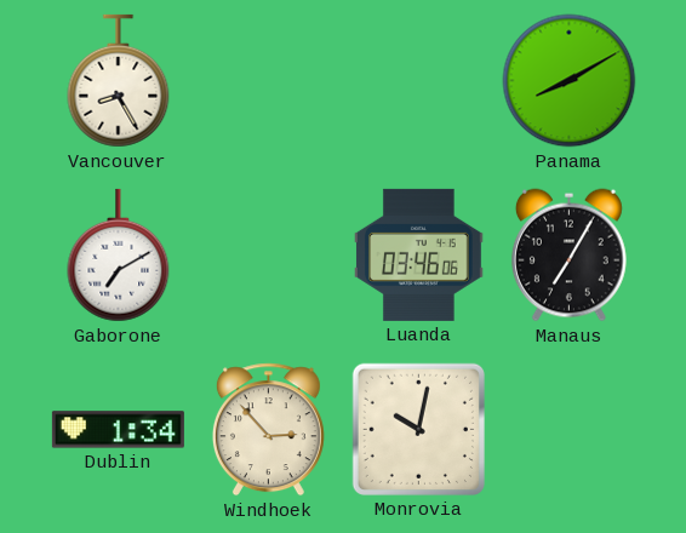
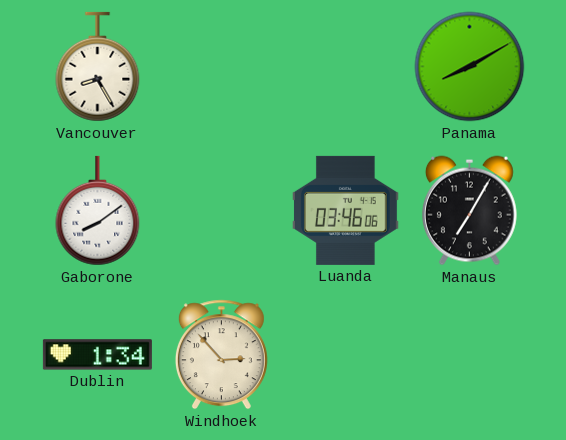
Gaborone: 7:10 -> 8:09
Monrovia: 10:02 -> none
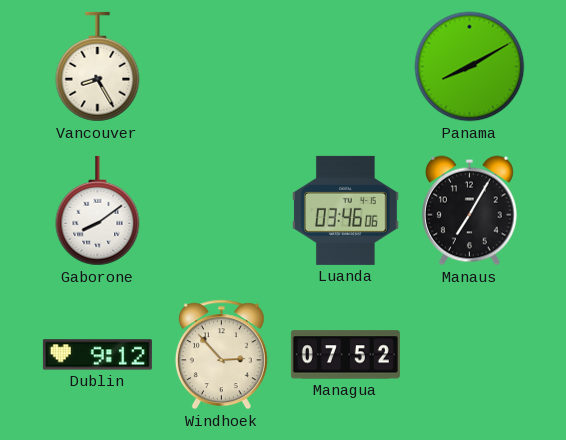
Dublin: 1:34 -> 9:12
Managua: none -> 07:52
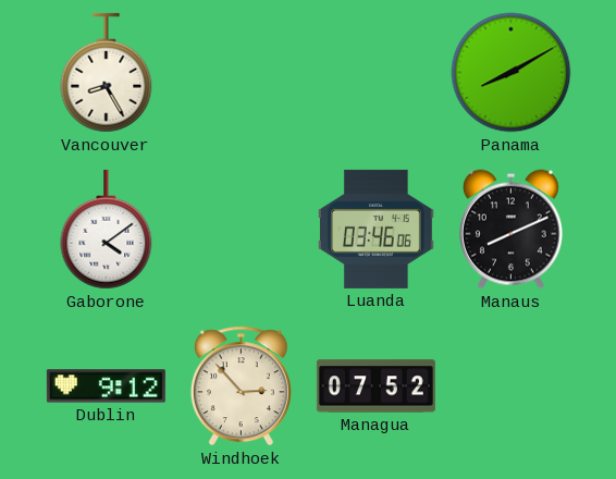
Gaborone: 8:09 -> 4:09
Manaus: 7:05 -> 8:11
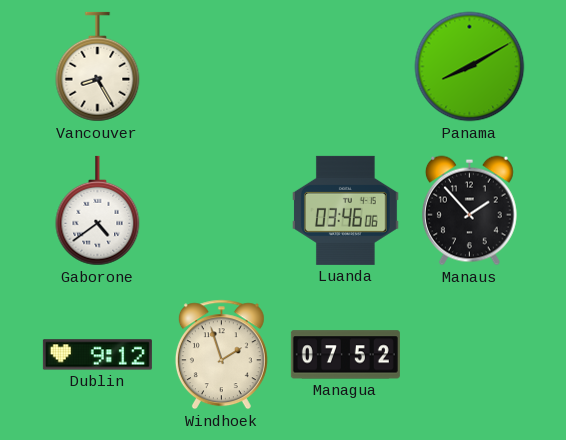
Gaborone: 4:09 -> 4:39
Manaus: 8:11 -> 1:53
Windhoek: 2:53 -> 1:57
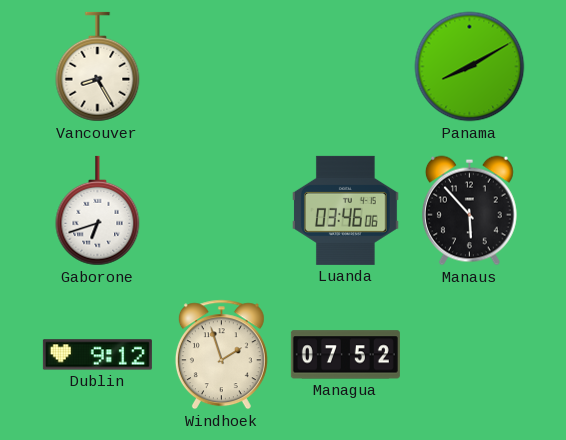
Gaborone: 4:39 -> 6:42
Manaus: 1:53 -> 5:53
